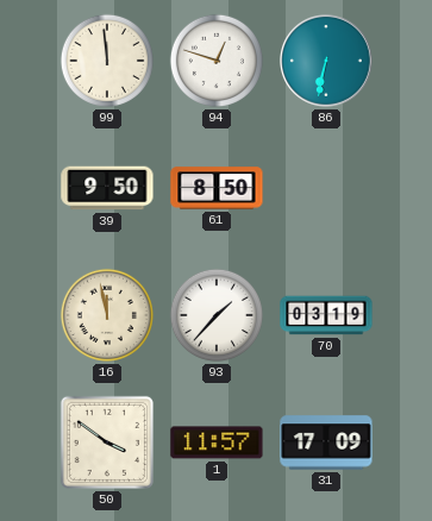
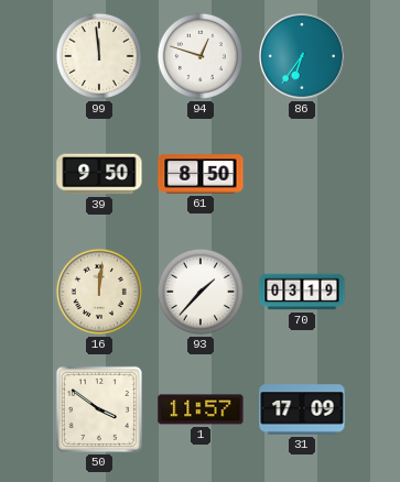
86: 6:32 -> 6:36
16: 11:58 -> 12:01
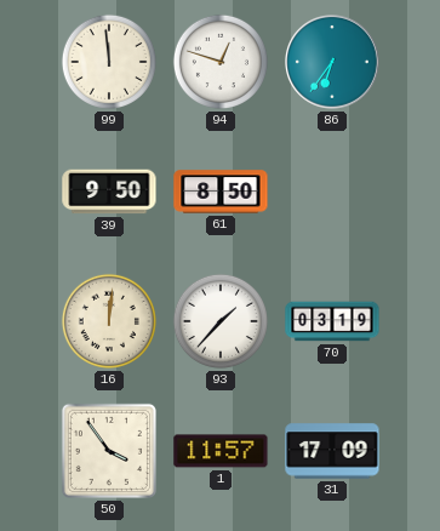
50: 3:51 -> 3:54
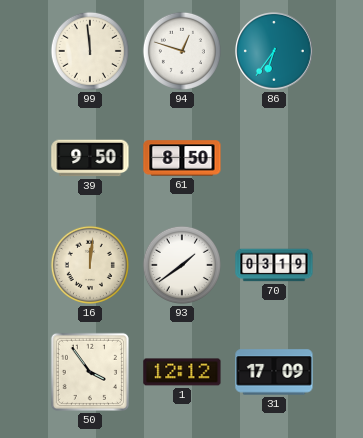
93: 1:37 -> 1:39
1: 11:57 -> 12:12
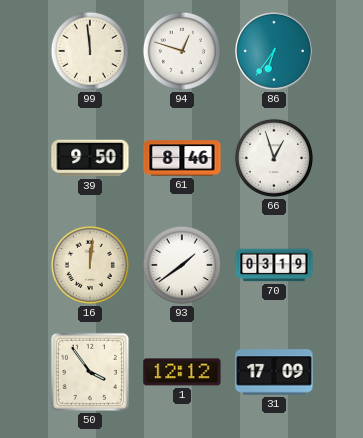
61: 8:50 -> 8:46
66: none -> 12:57
